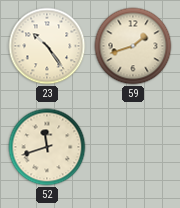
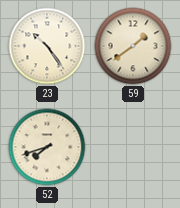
59: 1:42 -> 1:39
52: 11:42 -> 7:42
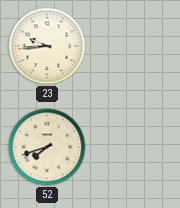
23: 10:24 -> 9:44
59: 1:39 -> none
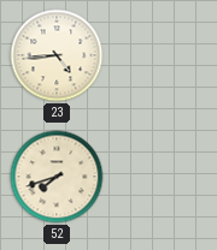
23: 9:44 -> 4:44
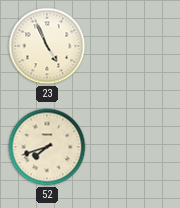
23: 4:44 -> 4:56
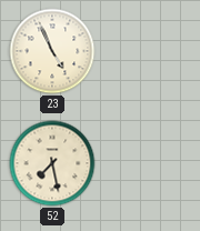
52: 7:42 -> 7:28
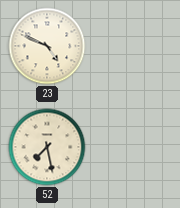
23: 4:56 -> 4:49
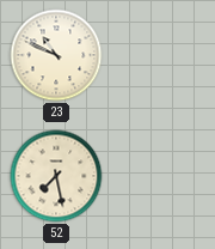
23: 4:49 -> 10:49
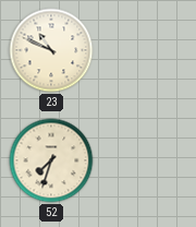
52: 7:28 -> 7:33
